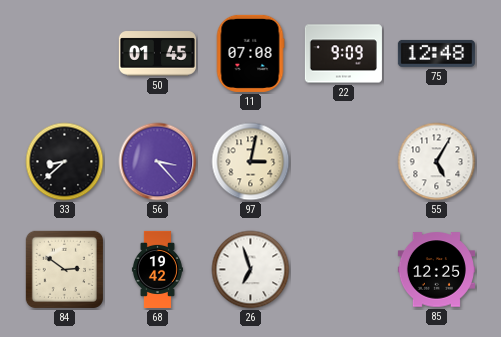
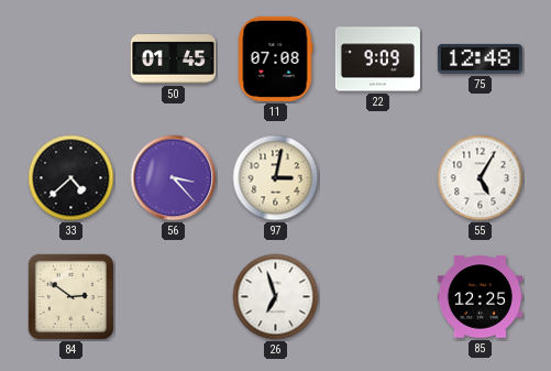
33: 8:38 -> 4:38
68: 19:42 -> none
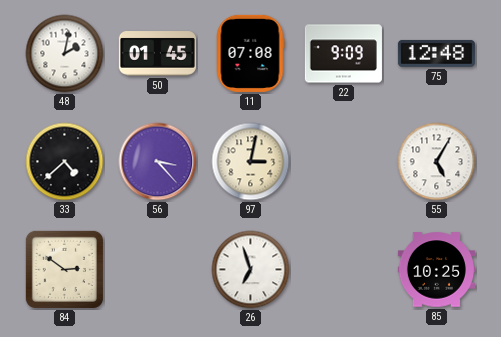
48: none -> 2:02
85: 12:25 -> 10:25
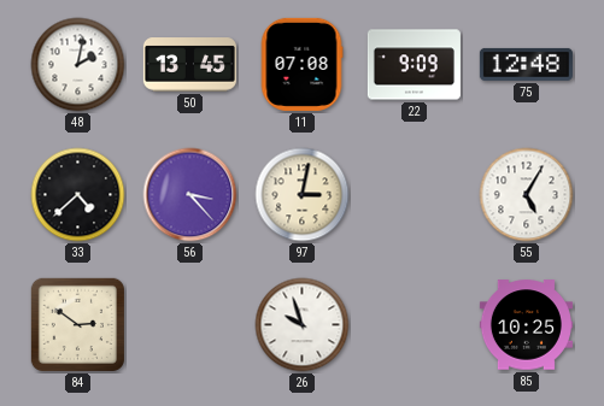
50: 01:45 -> 13:45
26: 6:57 -> 9:57
